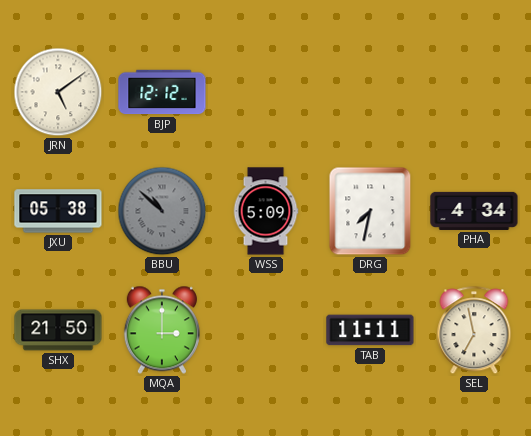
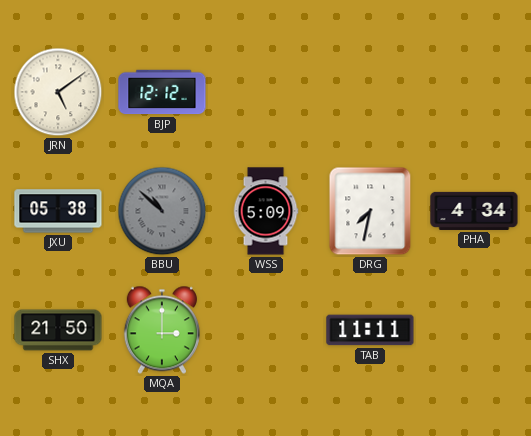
SEL: 6:58 -> none
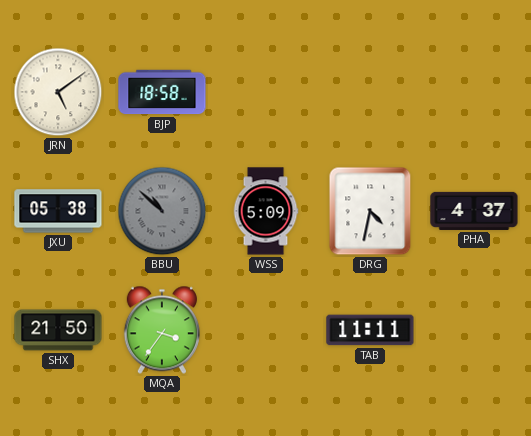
BJP: 12:12 -> 18:58
DRG: 7:32 -> 4:32
PHA: 4:34 -> 4:37
MQA: 3:00 -> 3:36
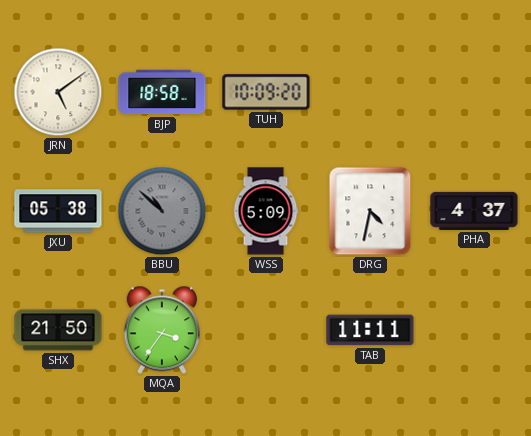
TUH: none -> 10:09
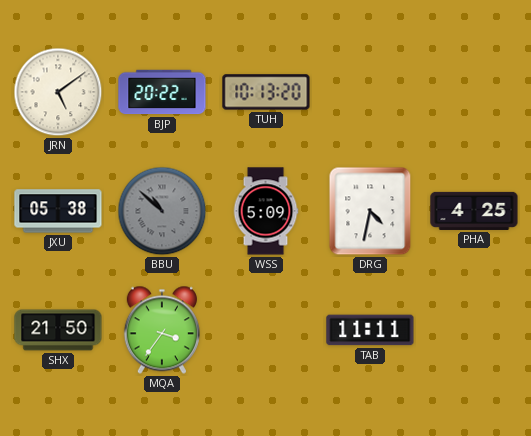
BJP: 18:58 -> 20:22
TUH: 10:09 -> 10:13
PHA: 4:37 -> 4:25
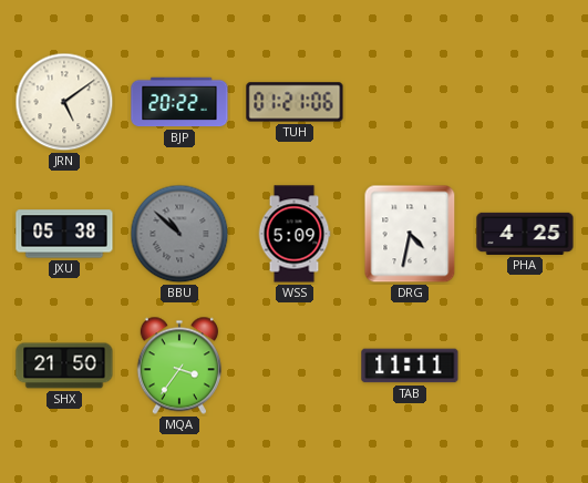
TUH: 10:13 -> 01:21
